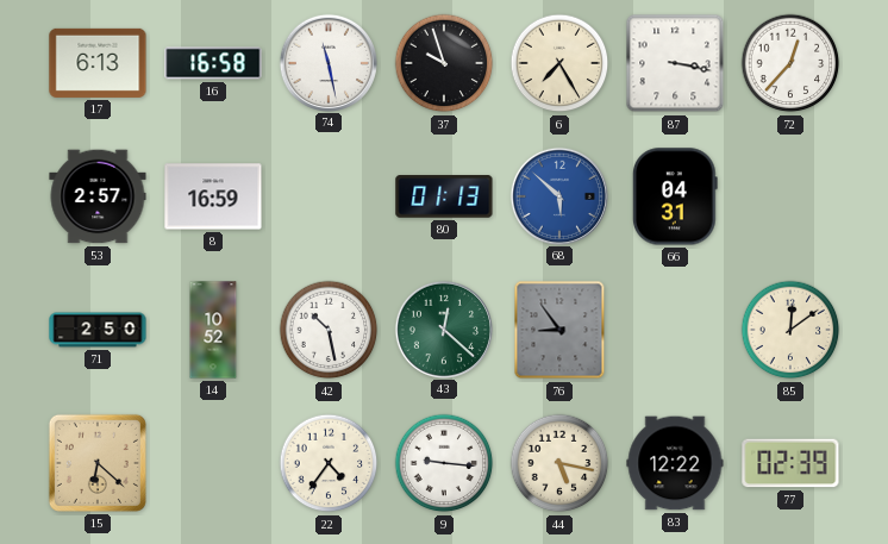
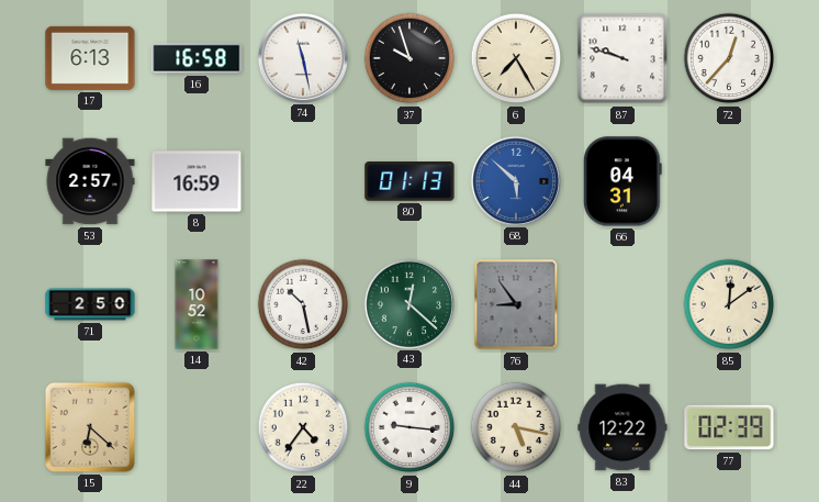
87: 3:17 -> 9:48
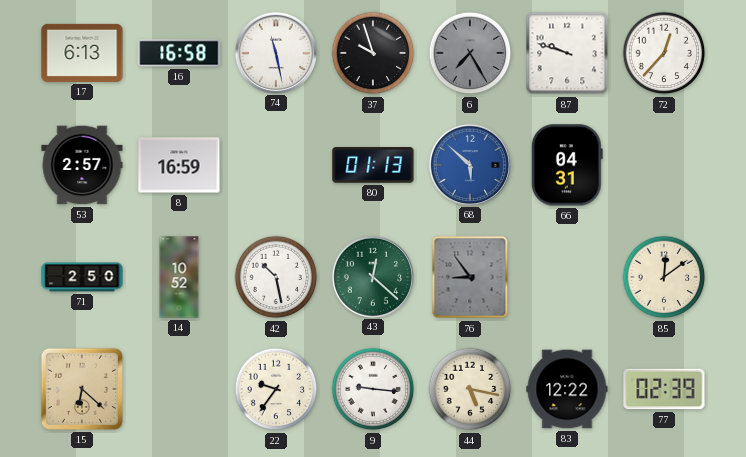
6 dial: cream -> grey
22: 4:36 -> 9:36
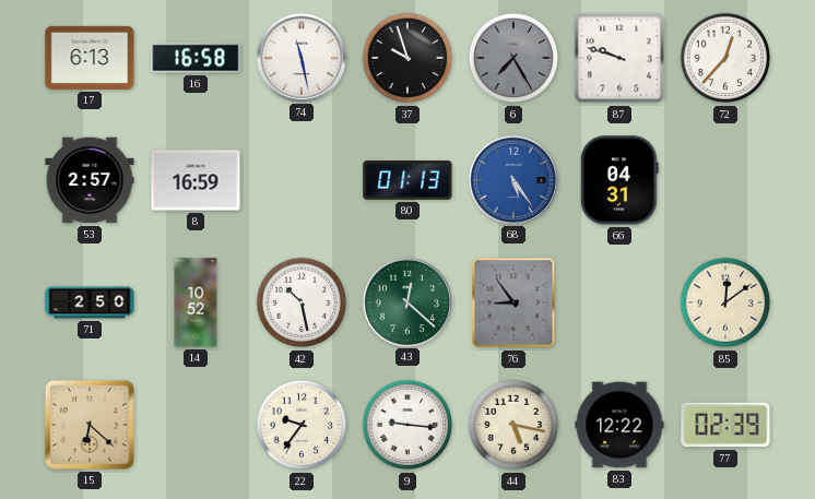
68: 5:52 -> 5:24
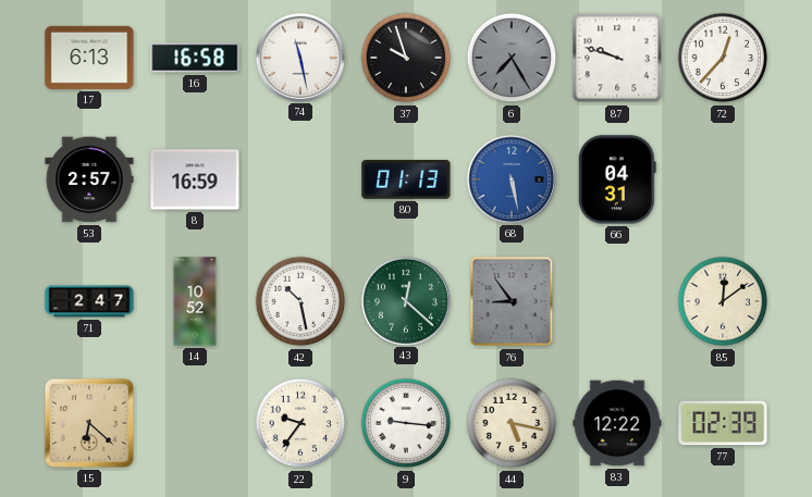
68: 5:24 -> 5:28
71: 2:50 -> 2:47
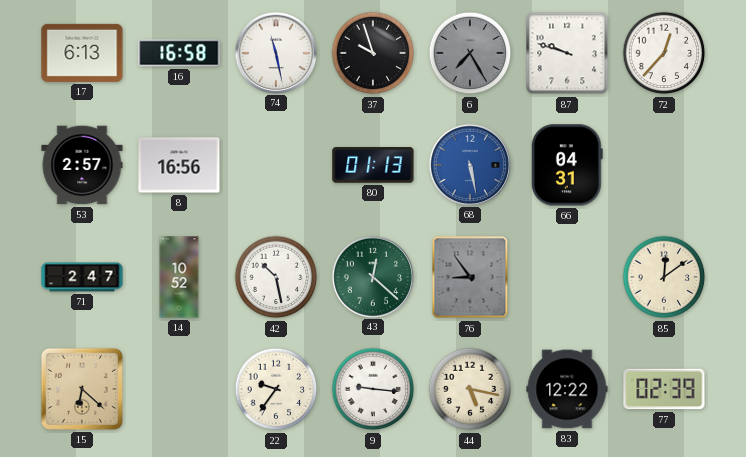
8: 16:59 -> 16:56
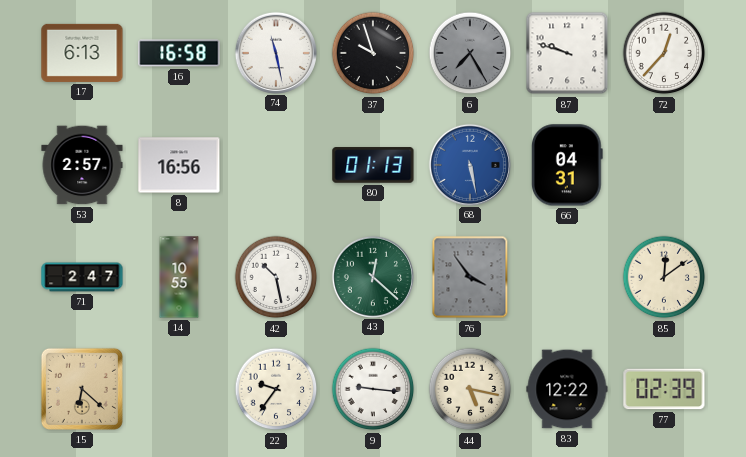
14: 10:52 -> 10:55
76: 8:54 -> 3:54
